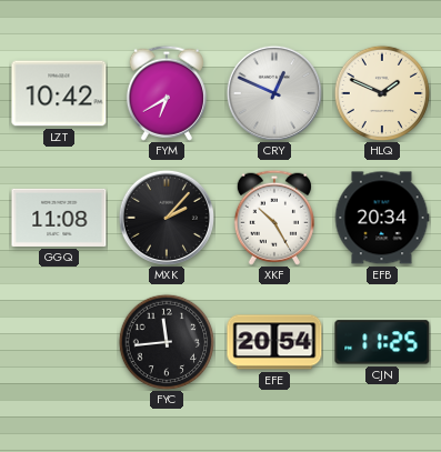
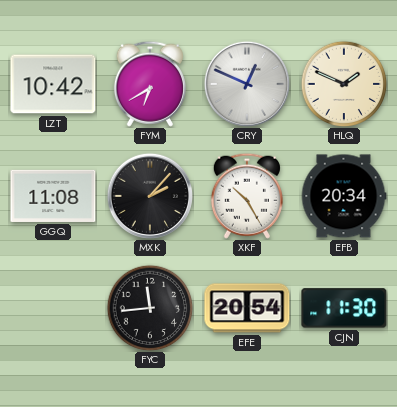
CJN: 11:25 -> 11:30
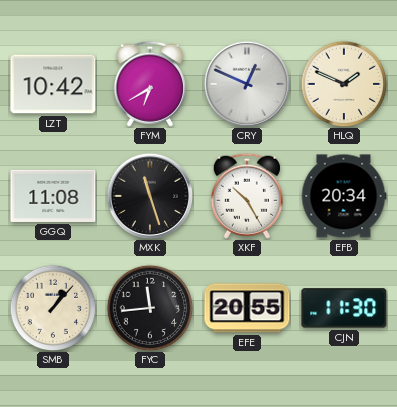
MXK: 2:07 -> 11:27
SMB: none -> 1:07
EFE: 20:54 -> 20:55
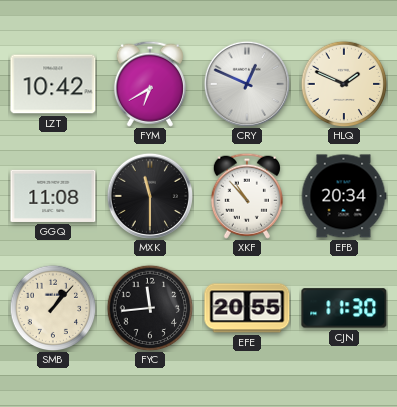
MXK: 11:27 -> 11:30
XKF: 10:25 -> 10:53
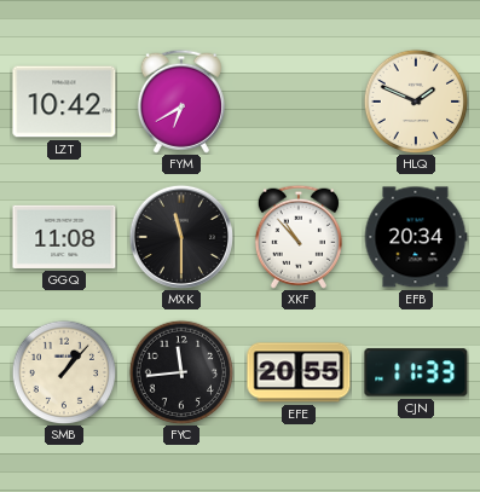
CRY: 12:49 -> none
CJN: 11:30 -> 11:33
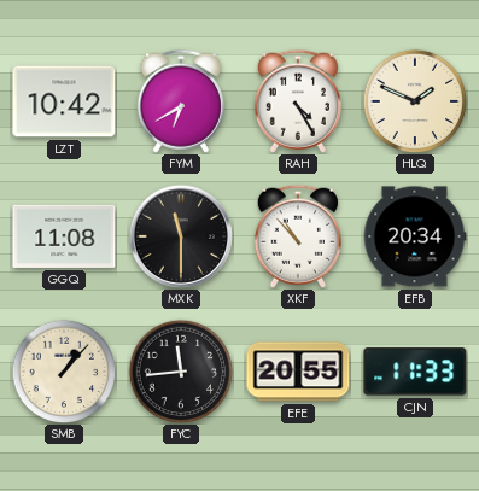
RAH: none -> 4:25
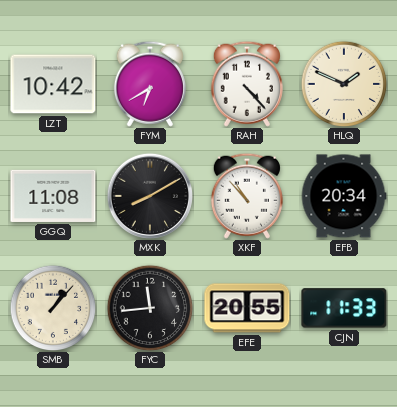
RAH: 4:25 -> 4:23
MXK: 11:30 -> 8:10
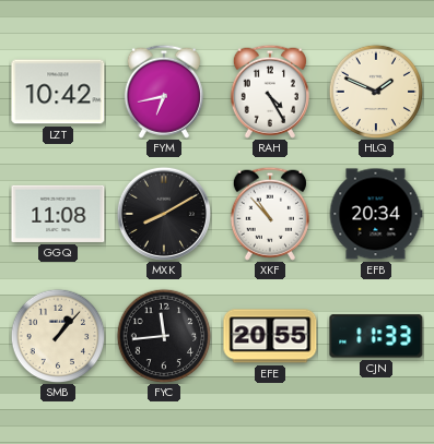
FYM: 6:40 -> 6:43
RAH: 4:23 -> 4:25
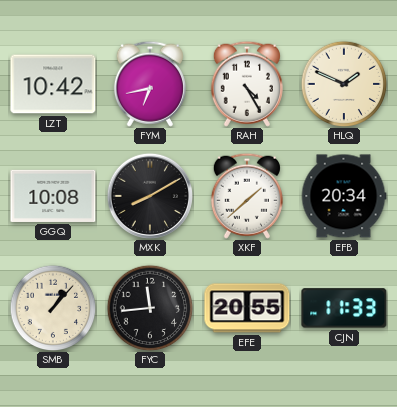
GGQ: 11:08 -> 10:08
XKF: 10:53 -> 1:38
